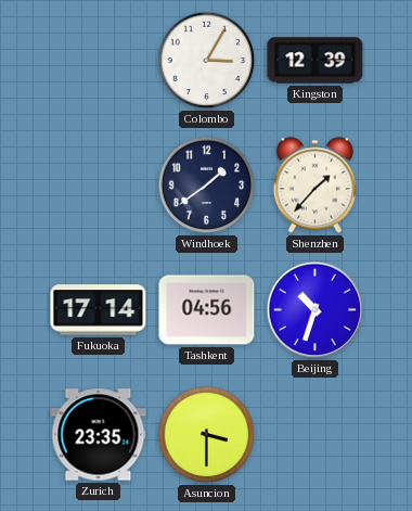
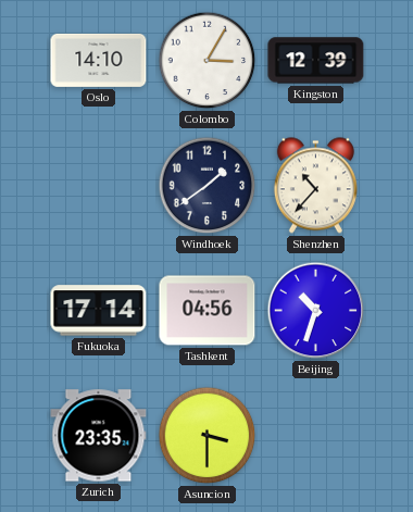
Oslo: none -> 14:10
Shenzhen: 1:37 -> 10:37
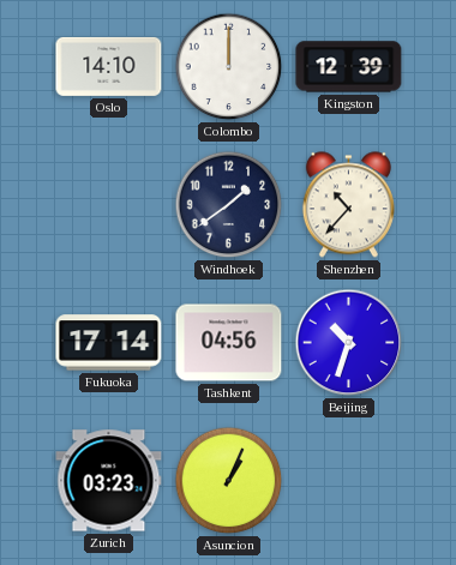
Colombo: 3:05 -> 12:00
Zurich: 23:35 -> 03:23
Asuncion: 3:30 -> 1:04
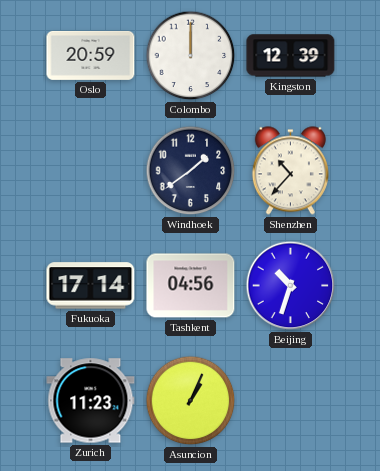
Oslo: 14:10 -> 20:59
Zurich: 03:23 -> 11:23
